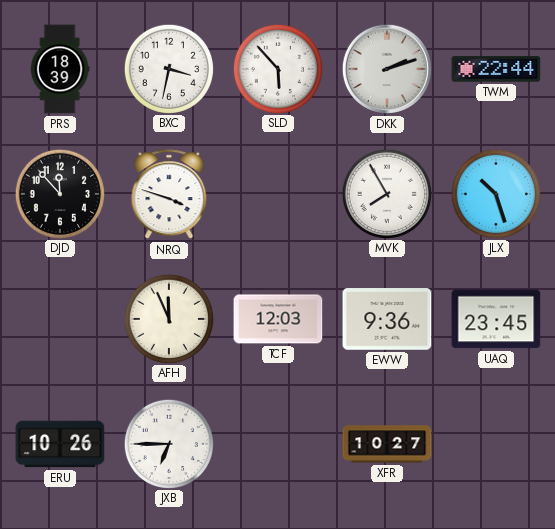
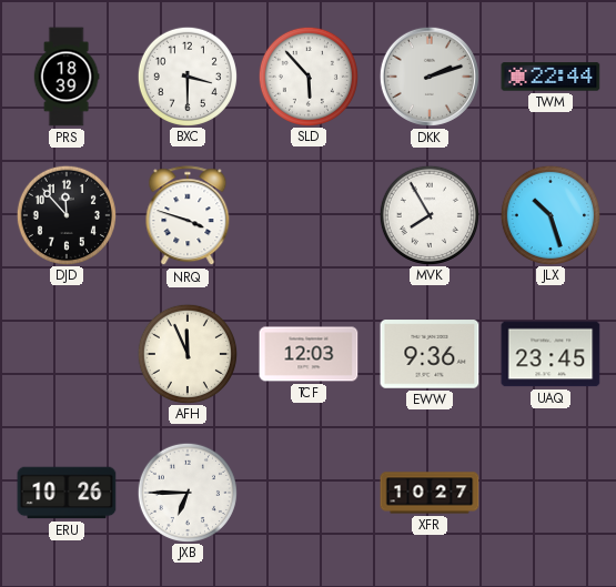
BXC: 3:32 -> 3:30
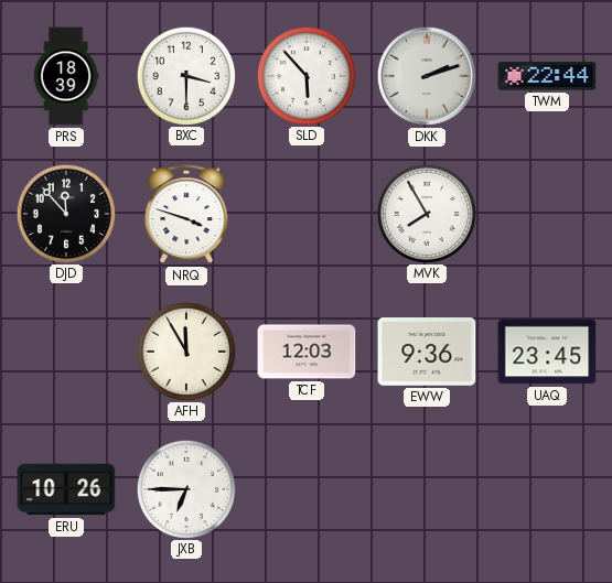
JLX: 10:27 -> none
AFH: 11:56 -> 11:55
XFR: 10:27 -> none
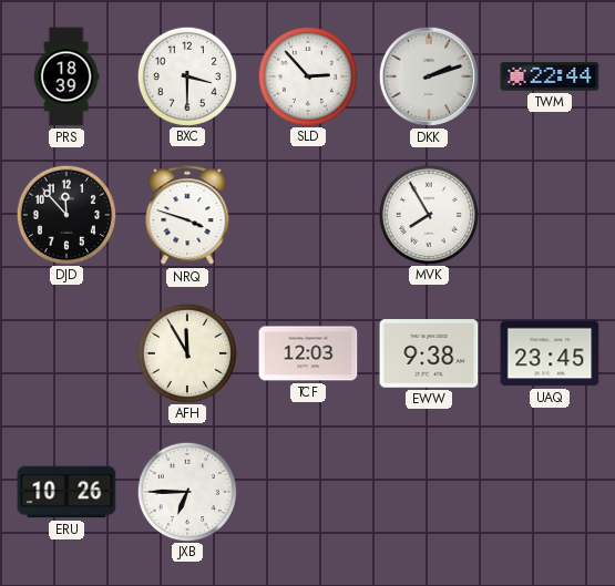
SLD: 5:53 -> 2:53
EWW: 9:36 -> 9:38
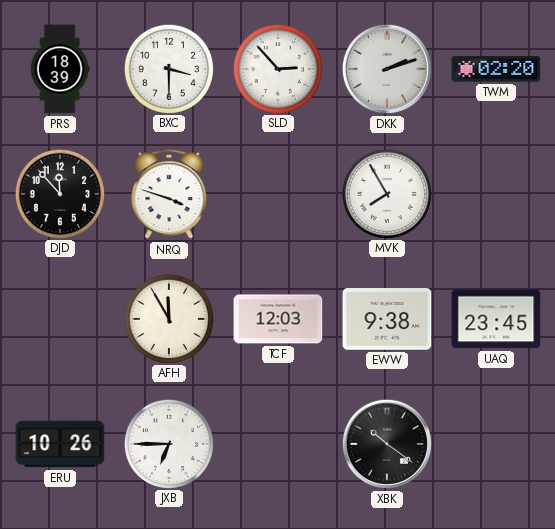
TWM: 22:44 -> 02:20
XBK: none -> 10:21
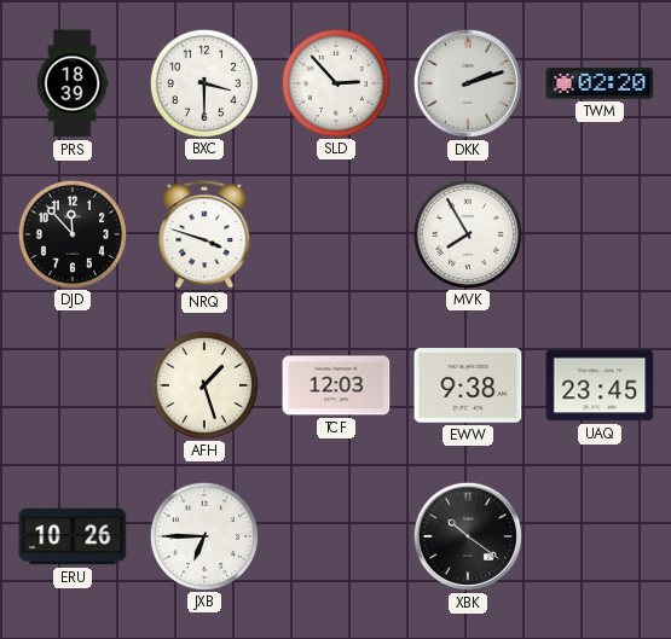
AFH: 11:55 -> 1:27
